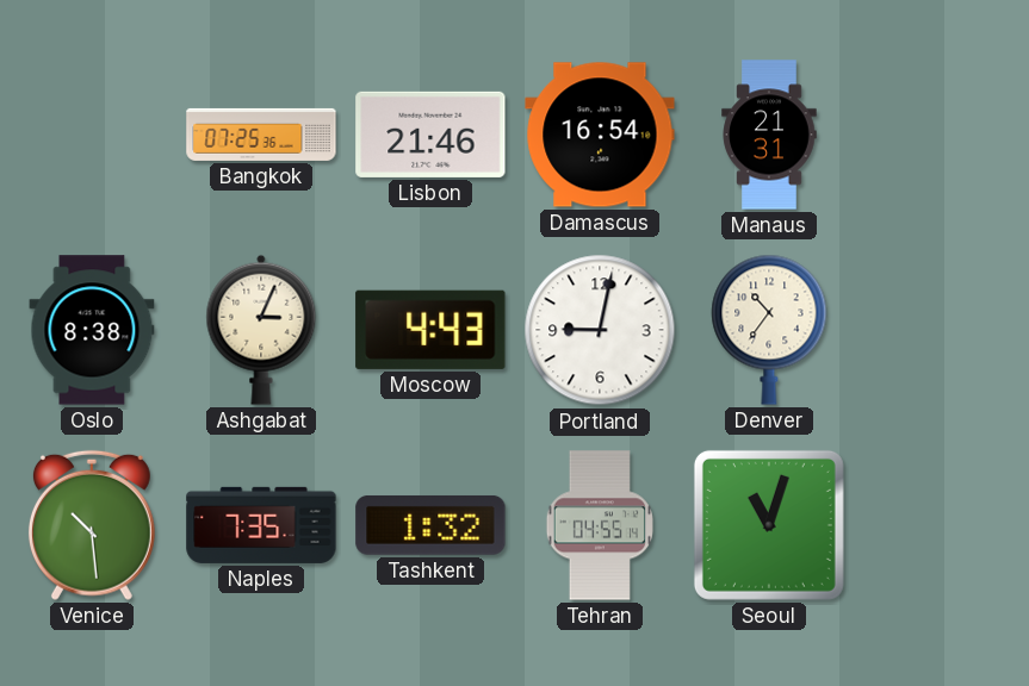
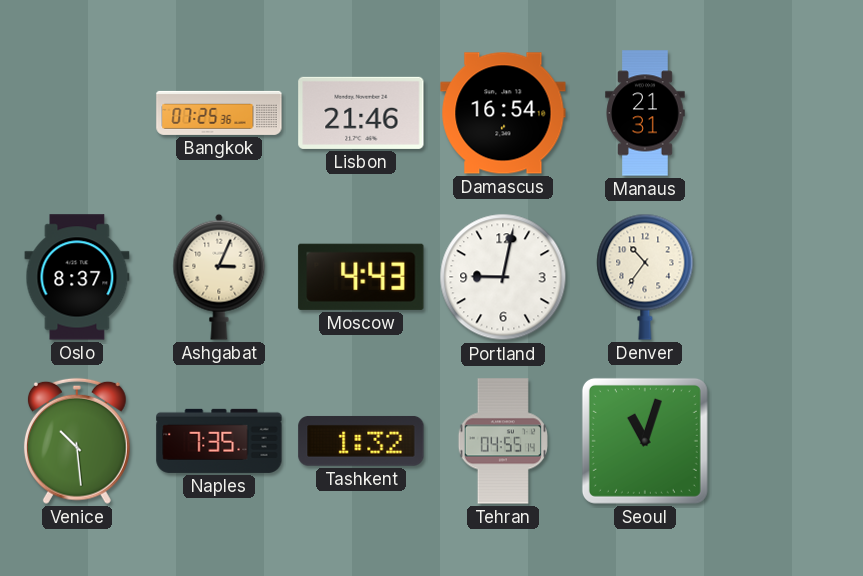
Oslo: 8:38 -> 8:37
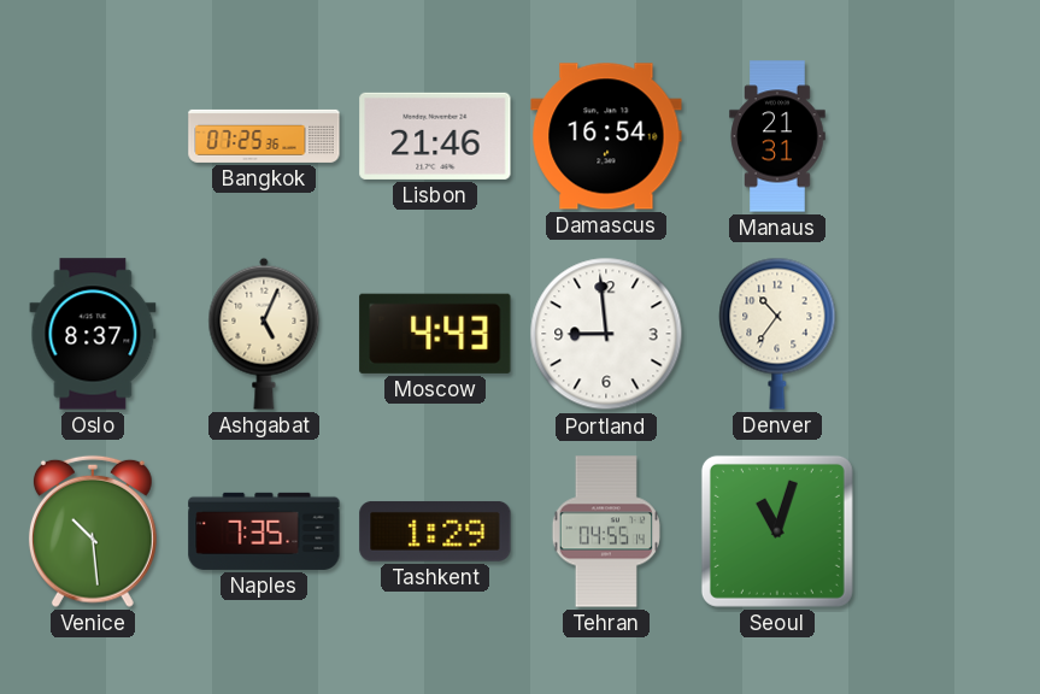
Ashgabat: 3:04 -> 5:04
Portland: 9:02 -> 8:59
Tashkent: 1:32 -> 1:29
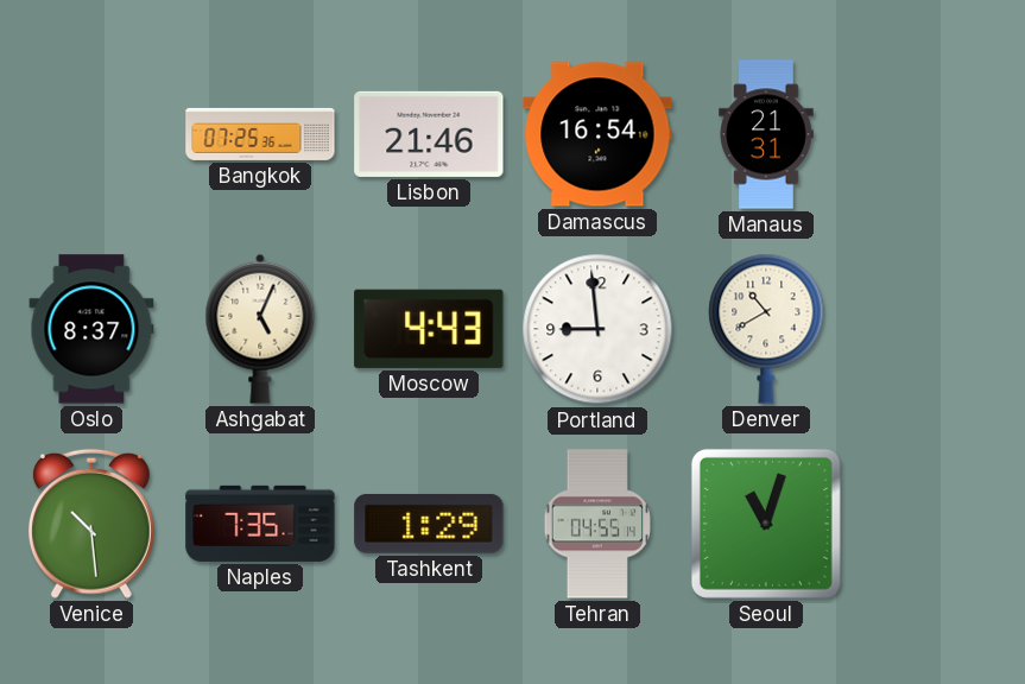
Denver: 10:36 -> 10:40
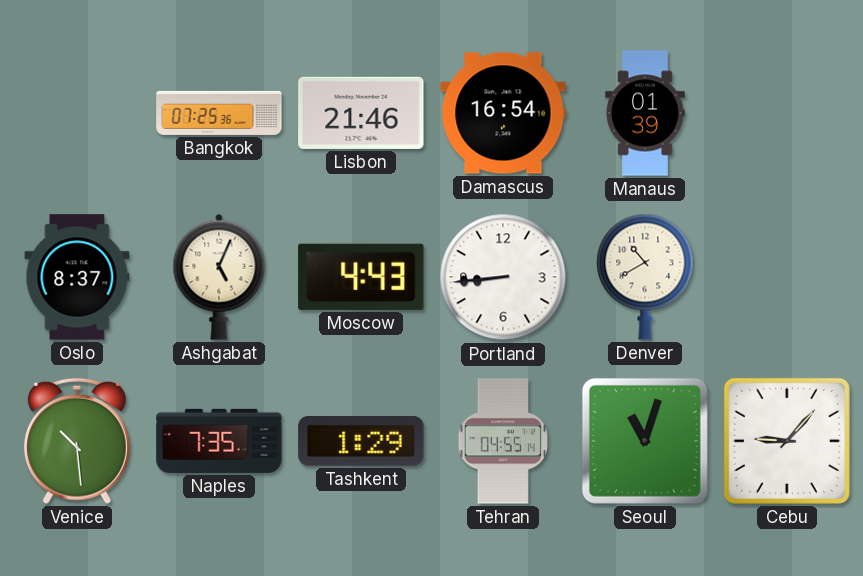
Manaus: 21:31 -> 01:39
Portland: 8:59 -> 8:44
Cebu: none -> 9:07
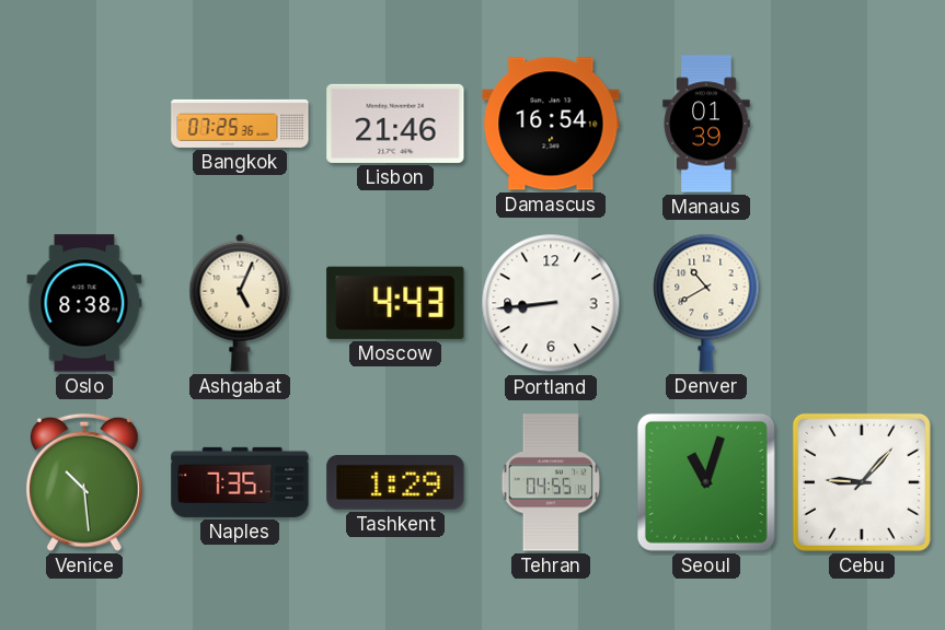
Oslo: 8:37 -> 8:38
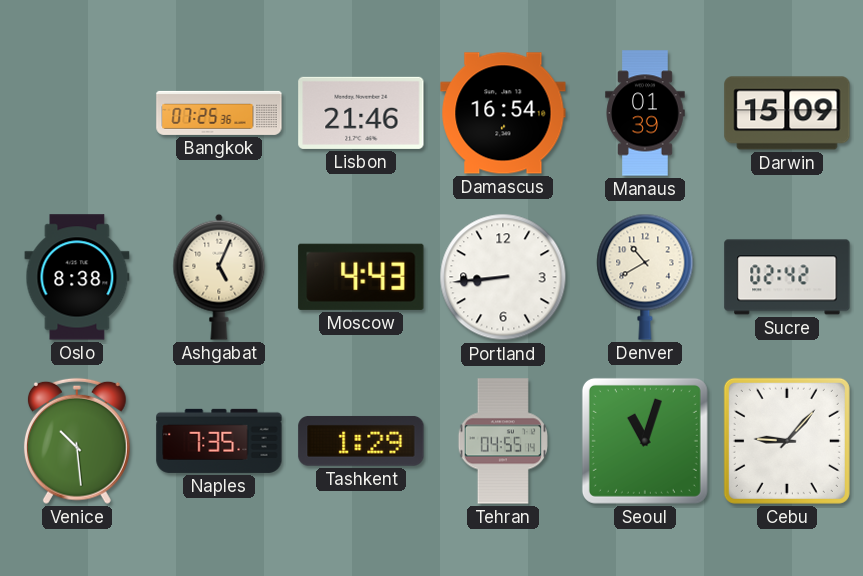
Darwin: none -> 15:09
Sucre: none -> 02:42
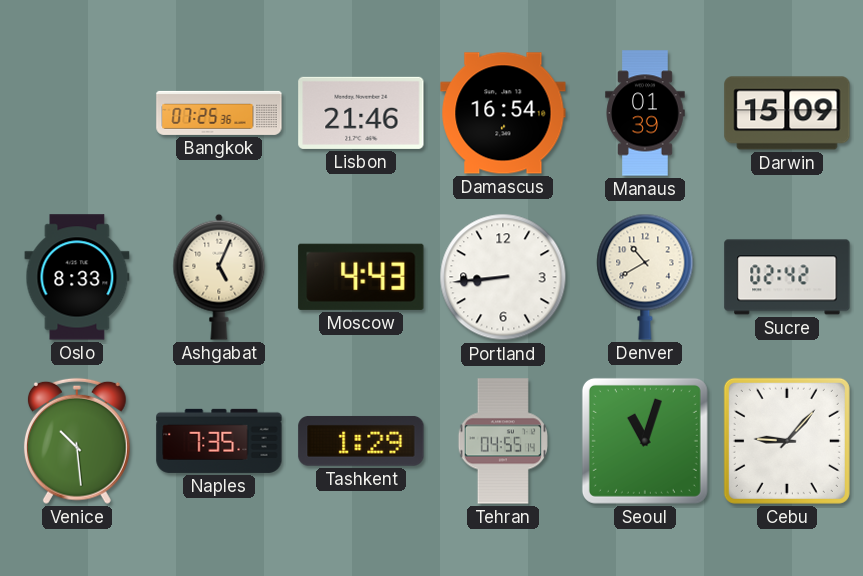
Oslo: 8:38 -> 8:33
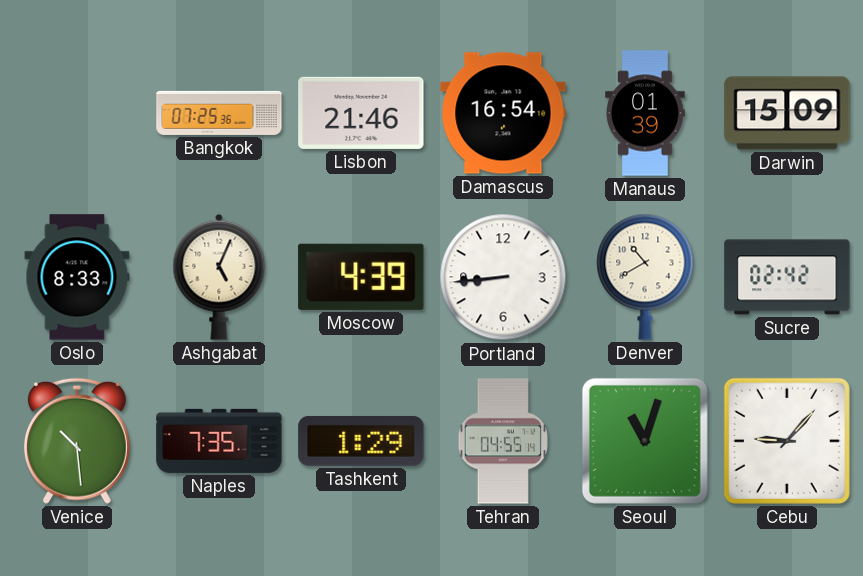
Moscow: 4:43 -> 4:39
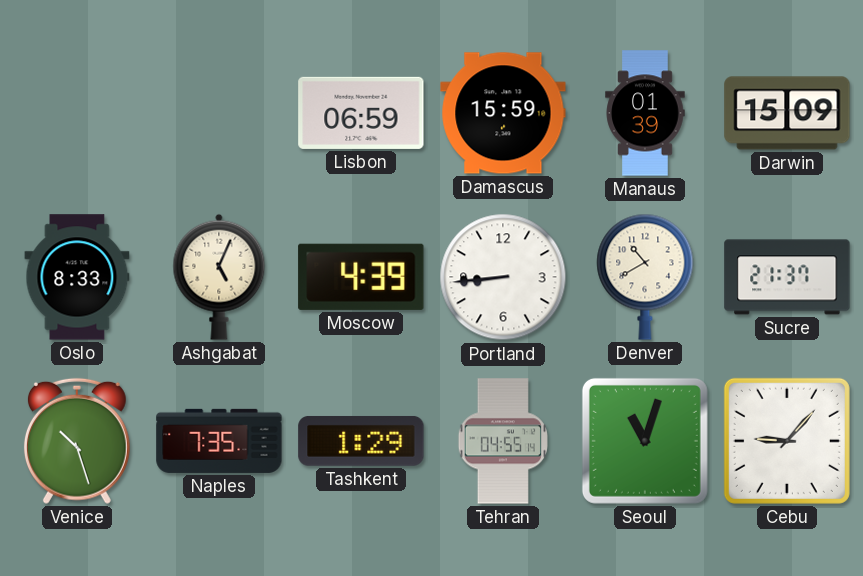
Bangkok: 07:25 -> none
Lisbon: 21:46 -> 06:59
Damascus: 16:54 -> 15:59
Sucre: 02:42 -> 21:37
Venice: 10:29 -> 10:27
